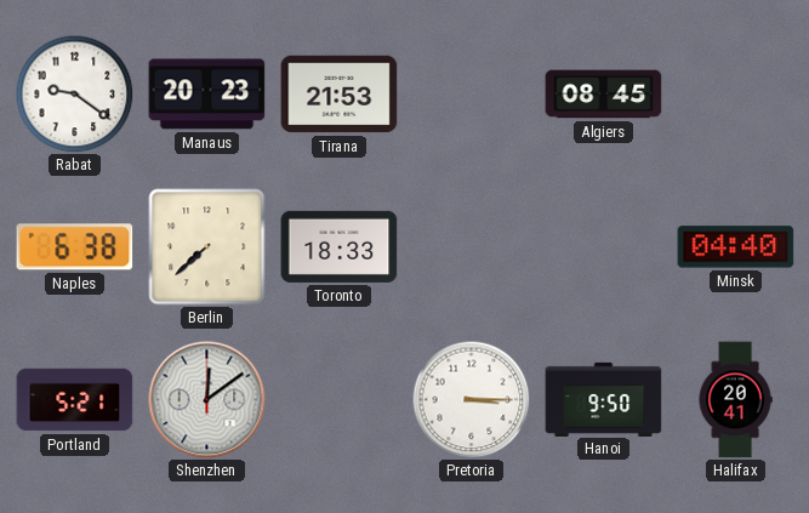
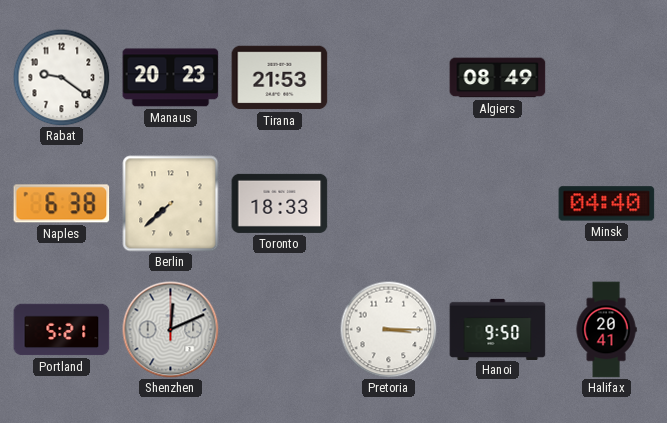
Algiers: 08:45 -> 08:49
Shenzhen: 12:09 -> 12:11
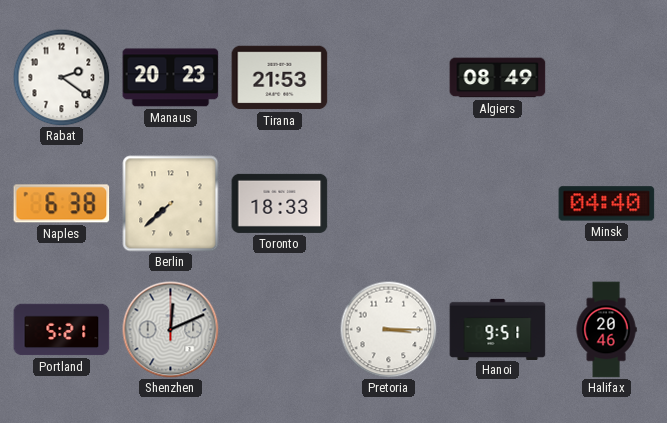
Rabat: 9:21 -> 2:21
Hanoi: 9:50 -> 9:51
Halifax: 20:41 -> 20:46
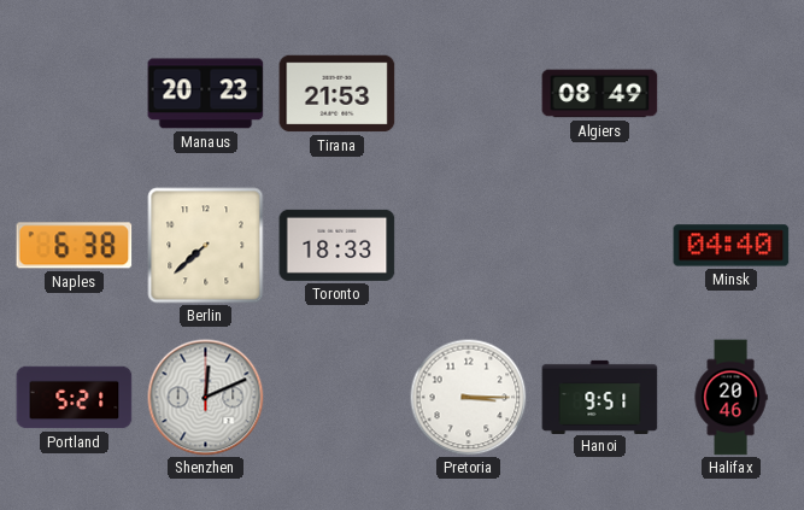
Rabat: 2:21 -> none
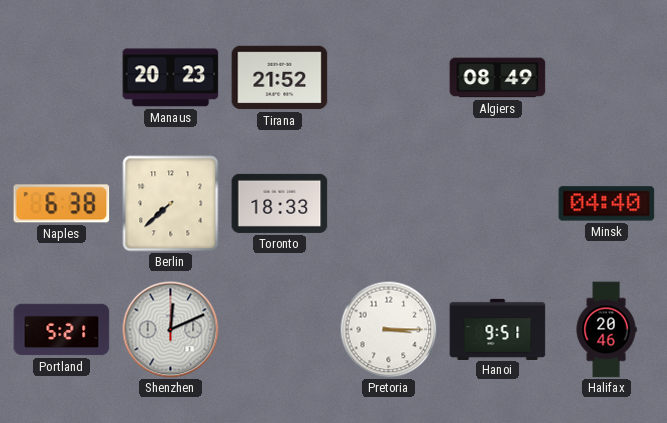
Tirana: 21:53 -> 21:52
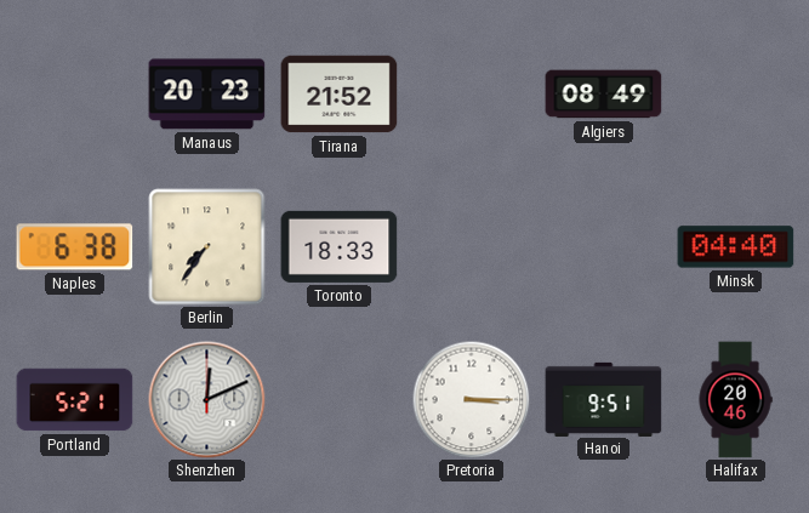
Berlin: 7:38 -> 7:36
